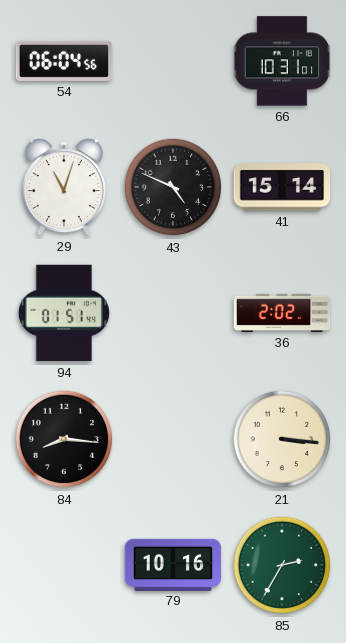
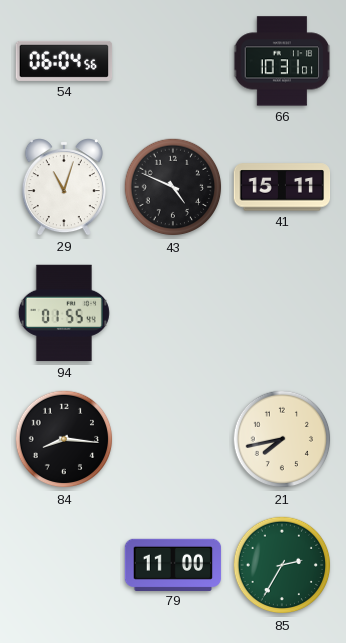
41: 15:14 -> 15:11
94: 01:51 -> 01:55
36: 2:02 -> none
21: 3:16 -> 7:43
79: 10:16 -> 11:00
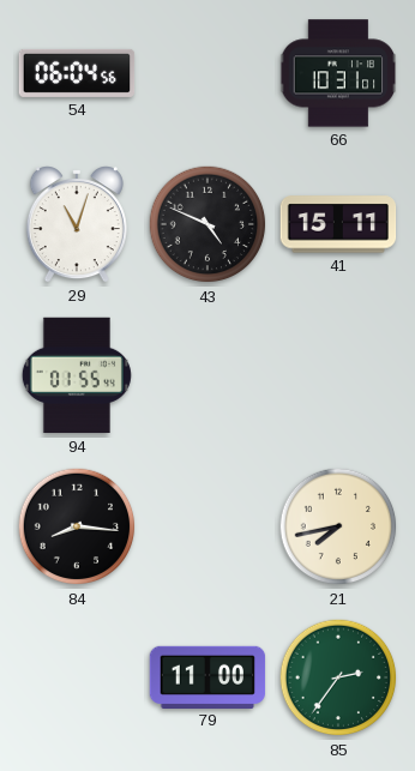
85: 2:35 -> 2:36
